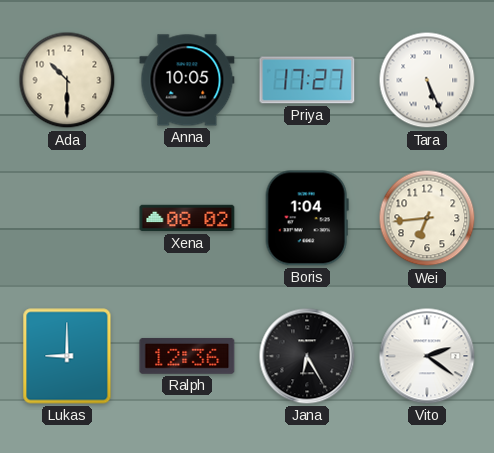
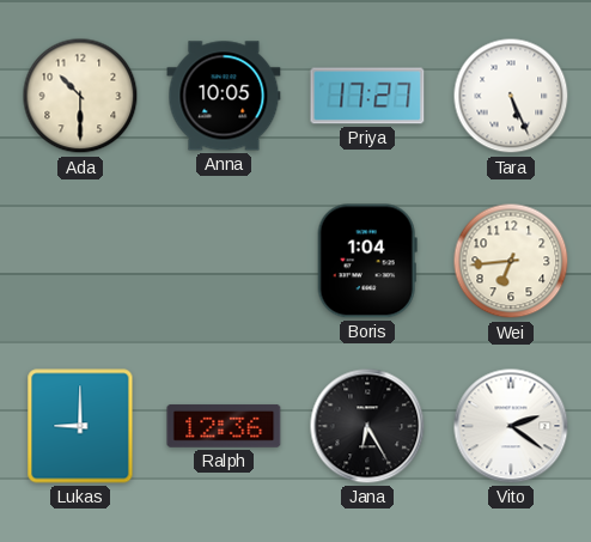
Xena: 08:02 -> none
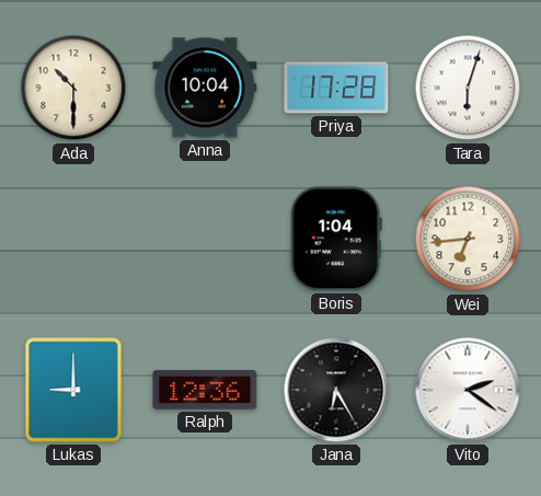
Anna: 10:05 -> 10:04
Priya: 17:27 -> 17:28
Tara: 5:26 -> 6:03
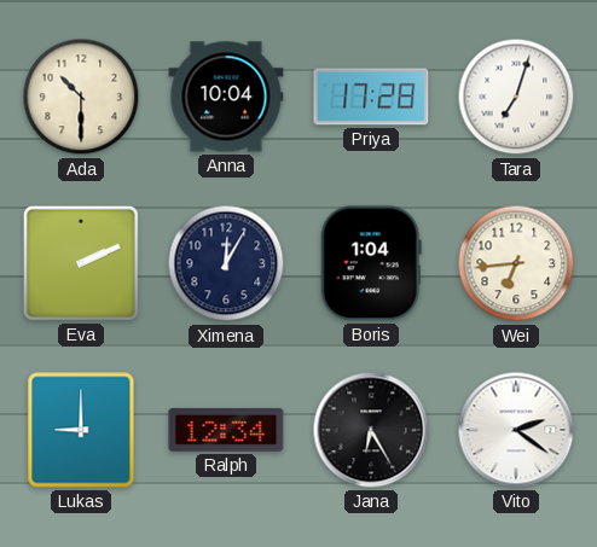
Tara: 6:03 -> 7:03
Eva: none -> 2:11
Ximena: none -> 12:05
Ralph: 12:36 -> 12:34
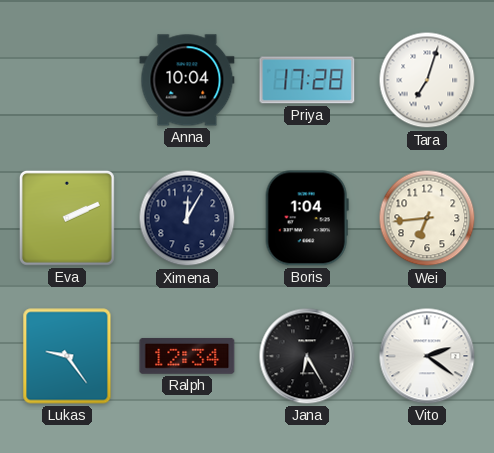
Ada: 10:30 -> none
Lukas: 9:00 -> 9:24
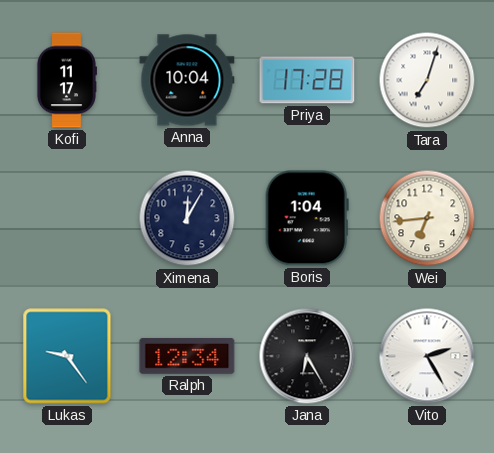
Kofi: none -> 11:17
Eva: 2:11 -> none
Vito: 2:21 -> 2:25
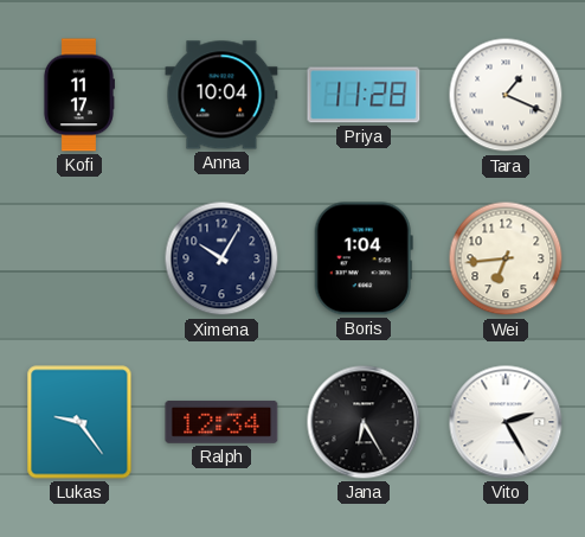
Priya: 17:28 -> 11:28
Tara: 7:03 -> 1:19
Ximena: 12:05 -> 10:05
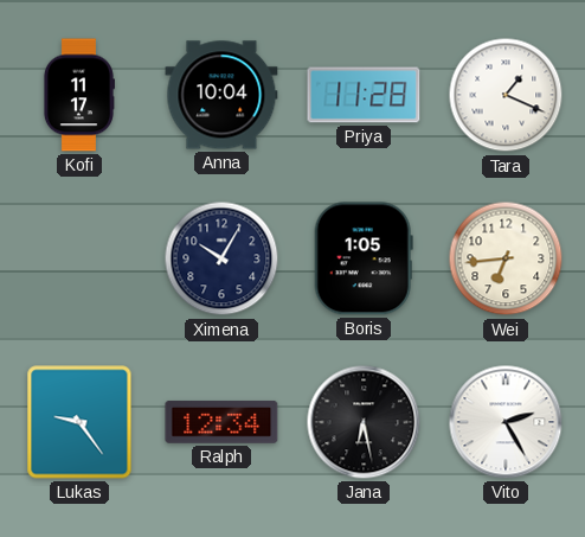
Boris: 1:04 -> 1:05
Jana: 6:25 -> 6:28
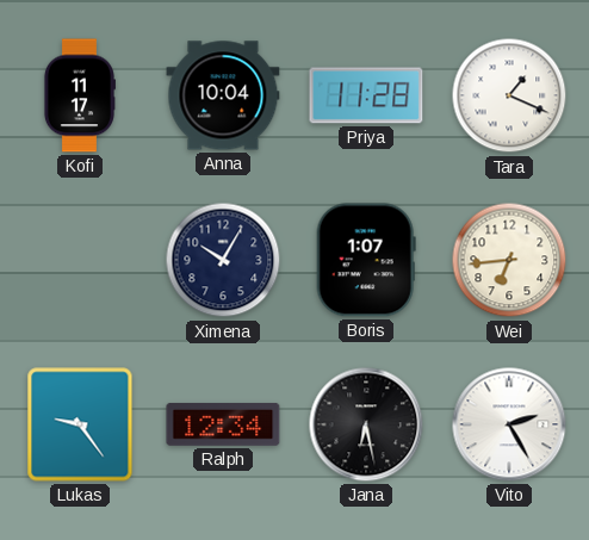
Boris: 1:05 -> 1:07
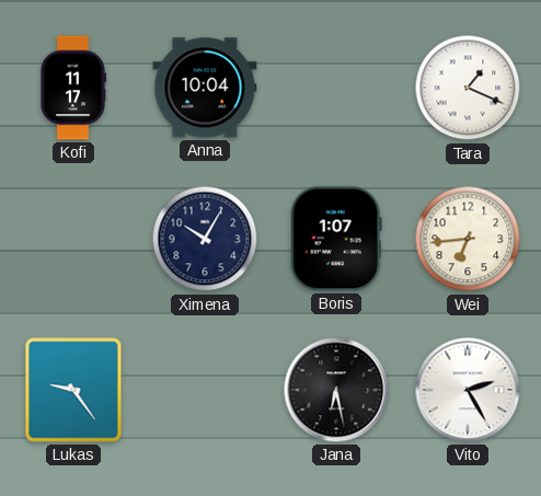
Priya: 11:28 -> none
Ralph: 12:34 -> none
